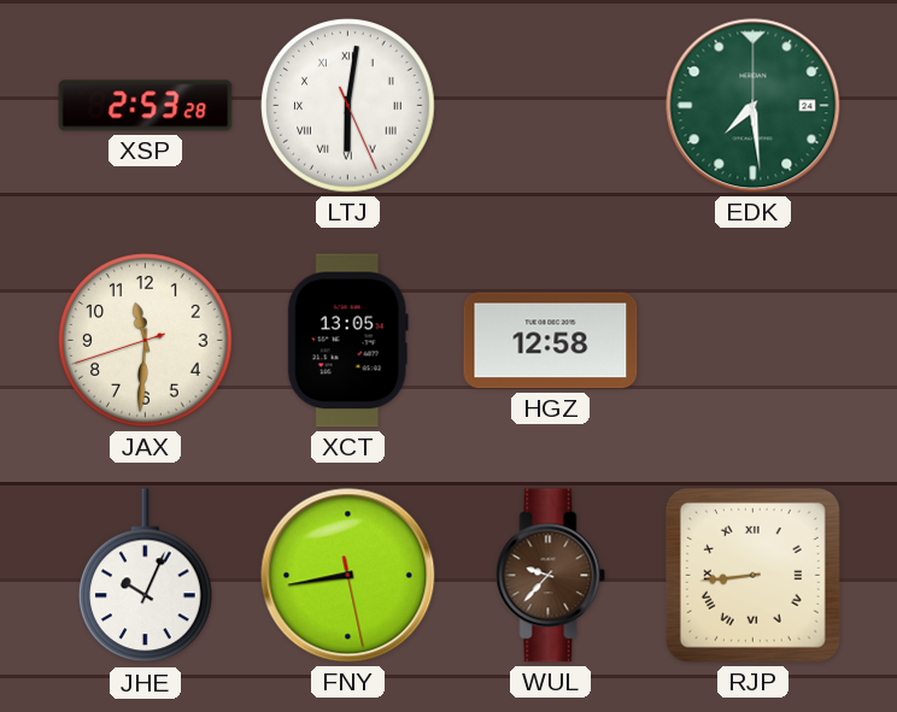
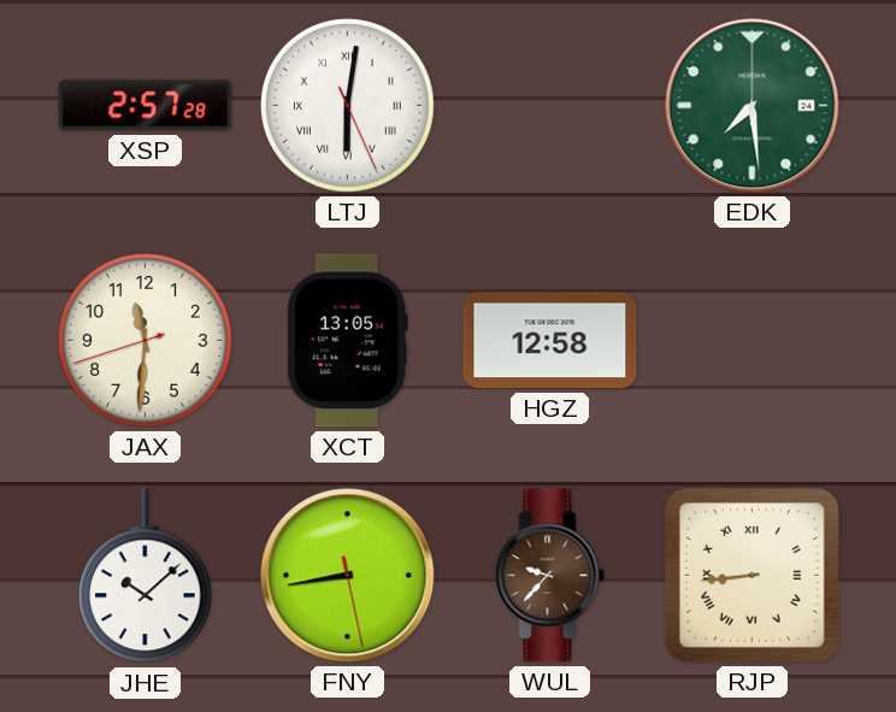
XSP: 2:53 -> 2:57
JHE: 10:04 -> 10:08
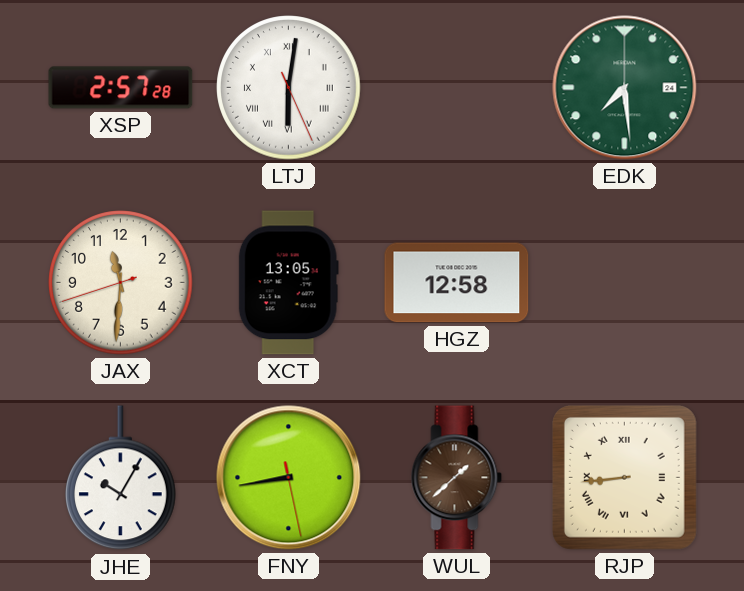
JHE: 10:08 -> 10:05
WUL: 9:37 -> 1:38
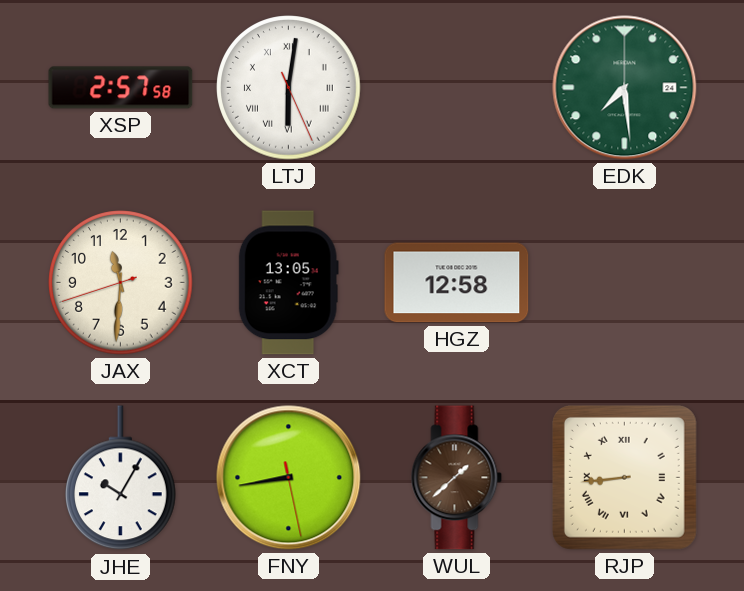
XSP: 2:57:28 -> 2:57:58
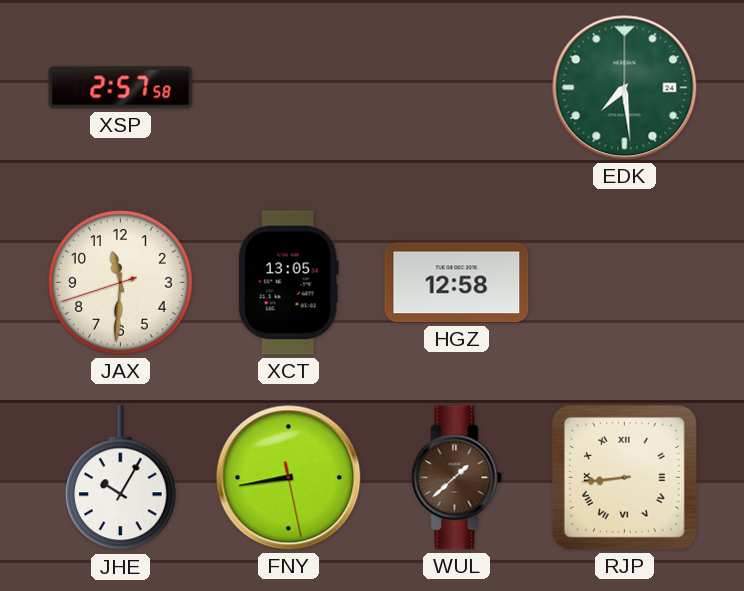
LTJ: 6:01 -> none
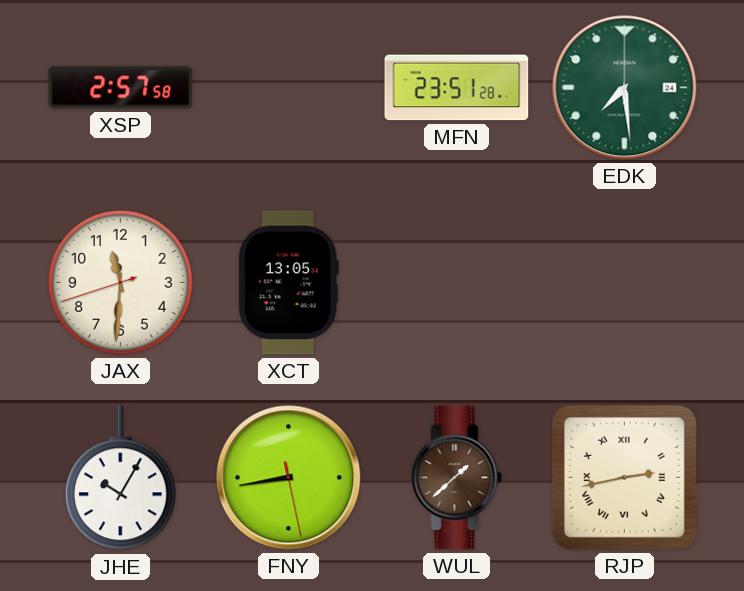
MFN: none -> 23:51
HGZ: 12:58 -> none
RJP: 8:44 -> 2:43
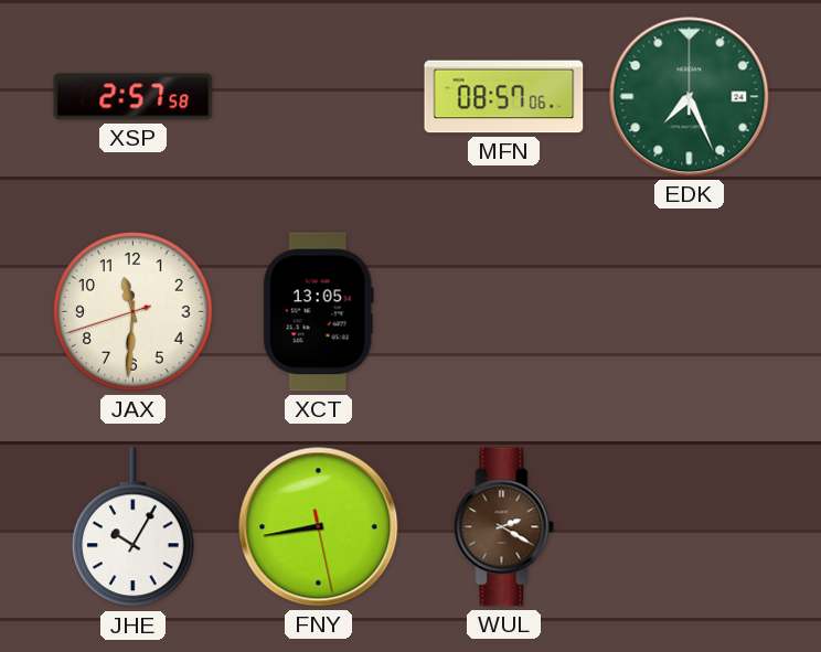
MFN: 23:51 -> 08:57
EDK: 7:29 -> 7:26
WUL: 1:38 -> 2:20
RJP: 2:43 -> none
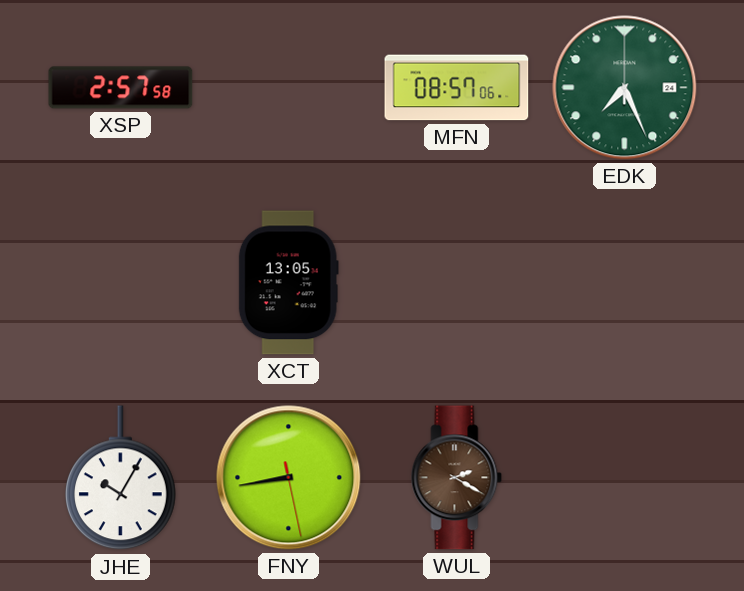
JAX: 11:30 -> none
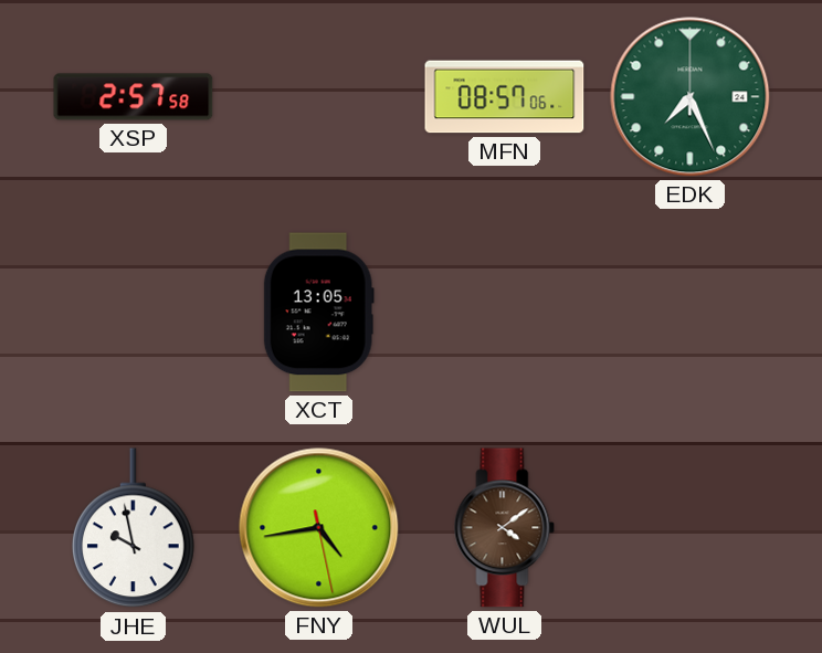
JHE: 10:05 -> 9:58
FNY: 8:43 -> 4:43
WUL: 2:20 -> 4:09
